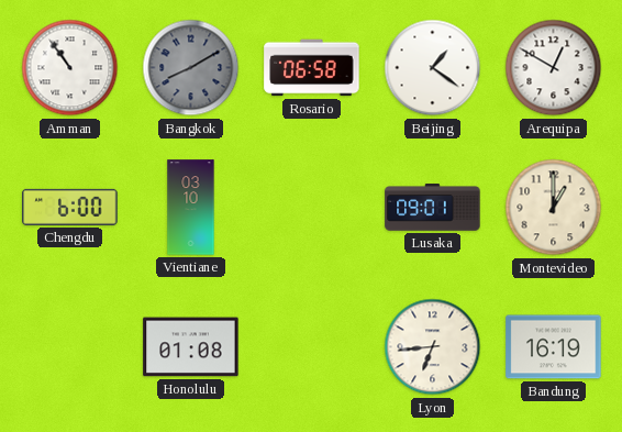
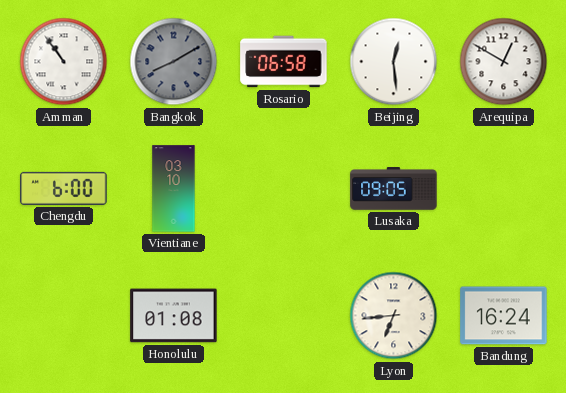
Beijing: 1:21 -> 12:29
Lusaka: 09:01 -> 09:05
Montevideo: 1:00 -> none
Bandung: 16:19 -> 16:24
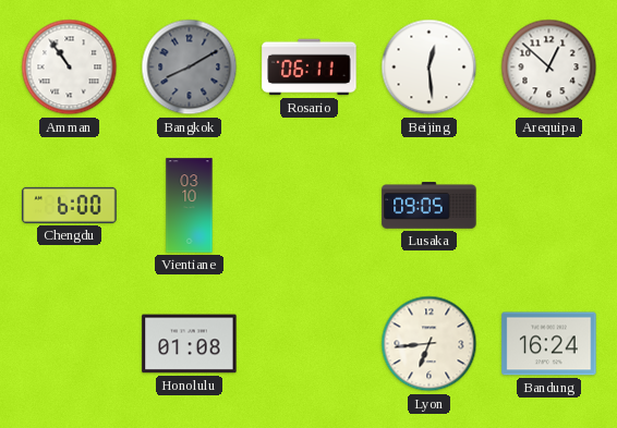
Rosario: 06:58 -> 06:11
Arequipa: 12:50 -> 12:52
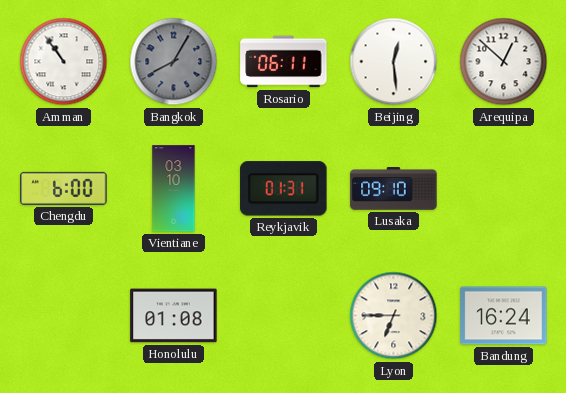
Bangkok: 8:10 -> 8:05
Reykjavik: none -> 01:31
Lusaka: 09:05 -> 09:10
Lyon: 6:44 -> 6:45
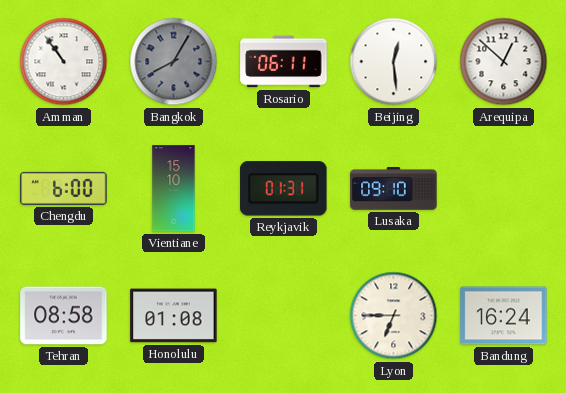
Vientiane: 03:10 -> 15:10
Tehran: none -> 08:58
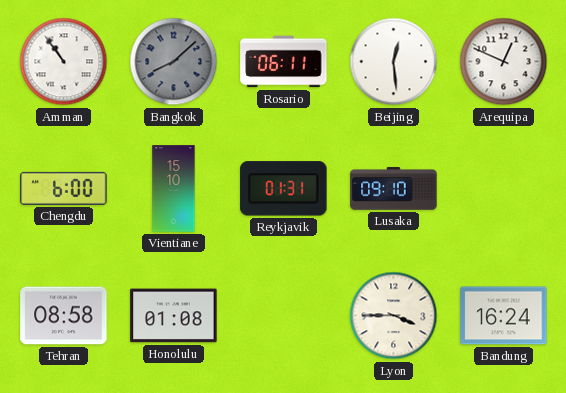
Bangkok: 8:05 -> 8:08
Arequipa: 12:52 -> 12:49
Lyon: 6:45 -> 3:45
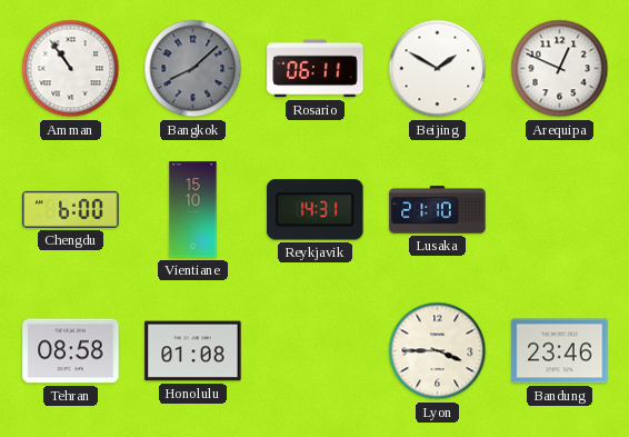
Beijing: 12:29 -> 1:50
Reykjavik: 01:31 -> 14:31
Lusaka: 09:10 -> 21:10
Bandung: 16:24 -> 23:46
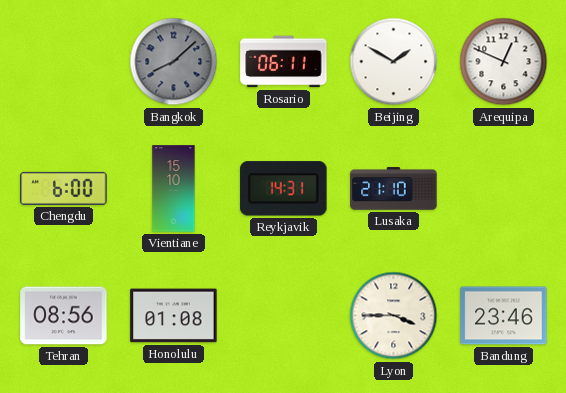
Amman: 10:54 -> none
Tehran: 08:58 -> 08:56
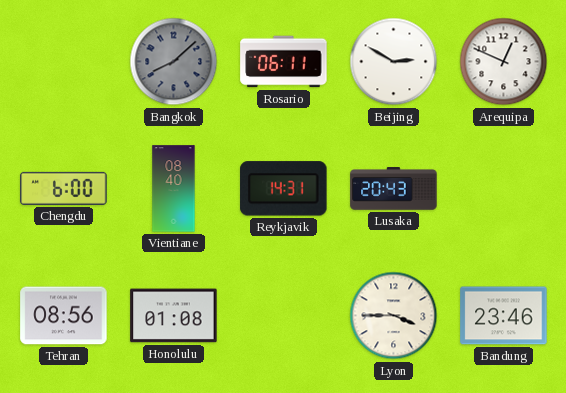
Beijing: 1:50 -> 2:50
Vientiane: 15:10 -> 08:40
Lusaka: 21:10 -> 20:43
